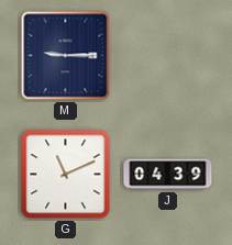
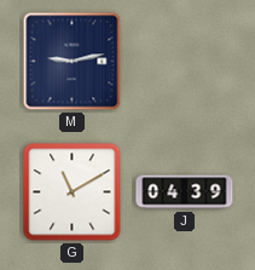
M: 9:15 -> 9:13
G: 11:11 -> 11:10
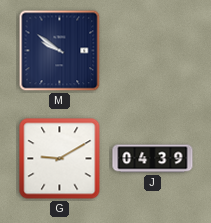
M: 9:13 -> 9:51
G: 11:10 -> 9:10
